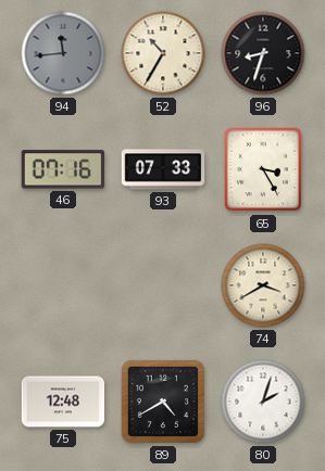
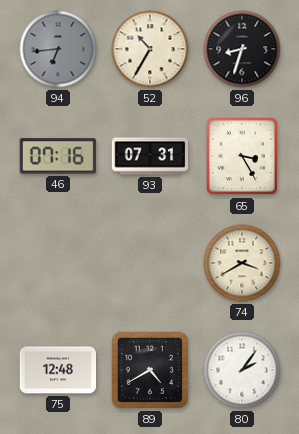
94: 11:44 -> 6:44
93: 07:33 -> 07:31
80: 2:03 -> 2:06
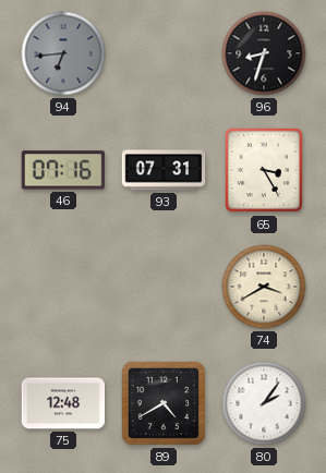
52: 10:35 -> none
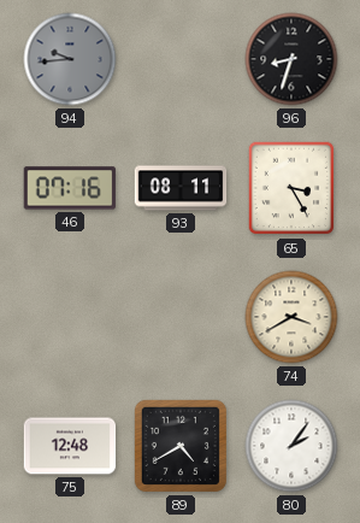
94: 6:44 -> 9:44
93: 07:31 -> 08:11
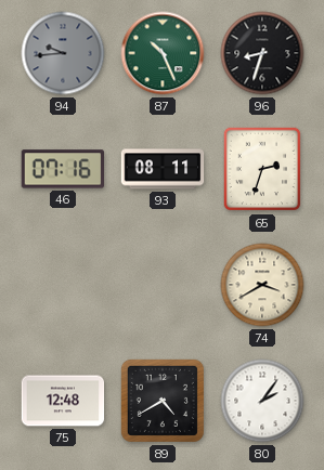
87: none -> 10:26
65: 3:25 -> 2:33
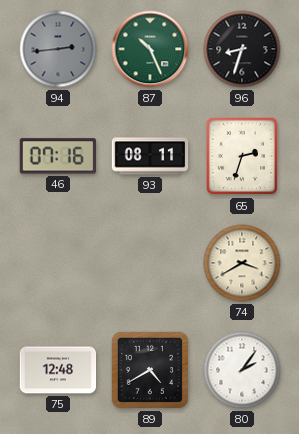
94: 9:44 -> 2:44
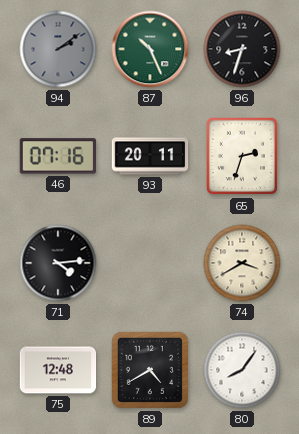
94: 2:44 -> 2:09
93: 08:11 -> 20:11
71: none -> 4:14
80: 2:06 -> 8:06
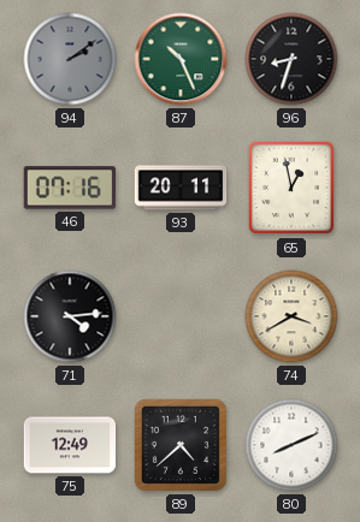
65: 2:33 -> 12:58
75: 12:48 -> 12:49
89: 4:40 -> 4:38
80: 8:06 -> 8:11
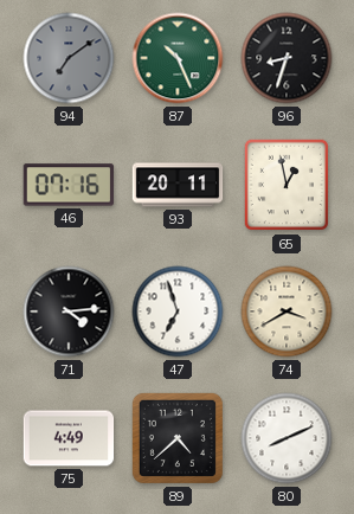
94: 2:09 -> 7:09
47: none -> 6:57
75: 12:49 -> 4:49
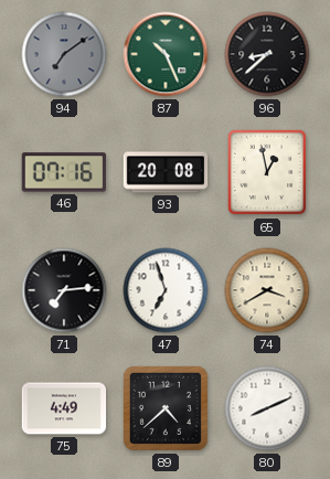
96: 8:33 -> 8:38
93: 20:11 -> 20:08
71: 4:14 -> 7:14
